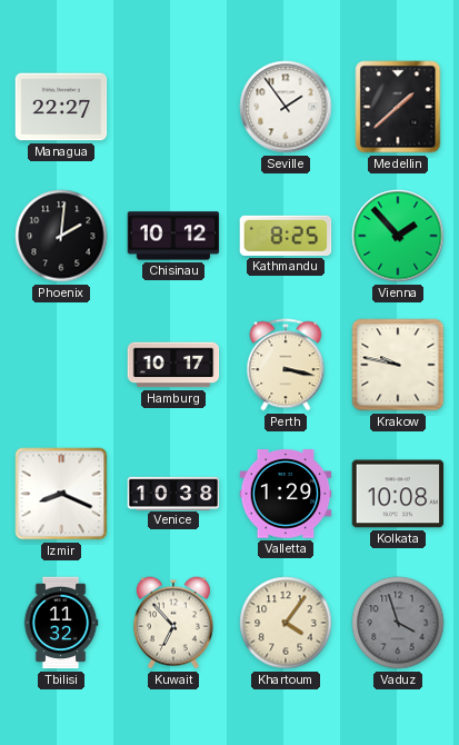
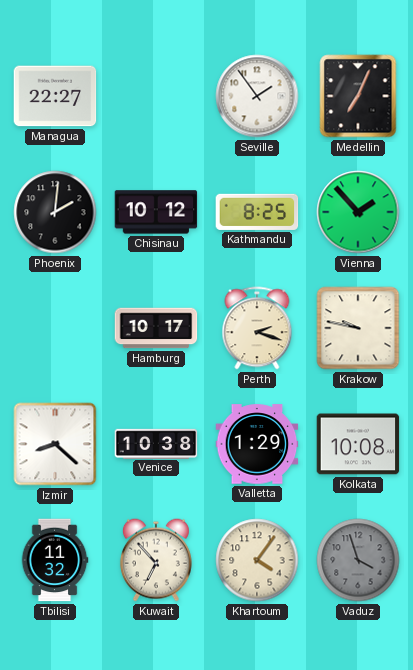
Medellin: 1:38 -> 7:04
Perth: 3:17 -> 2:18
Izmir: 8:19 -> 8:22
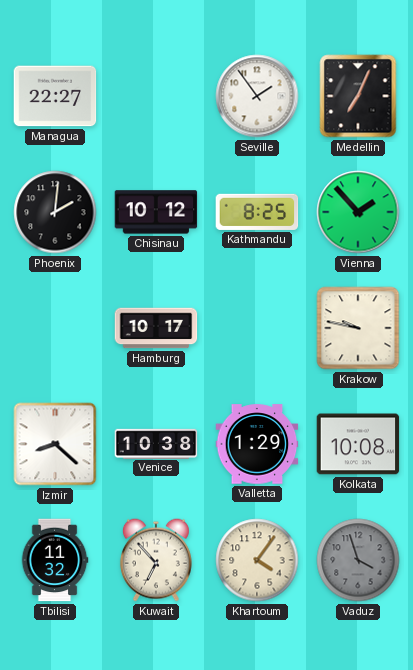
Perth: 2:18 -> none
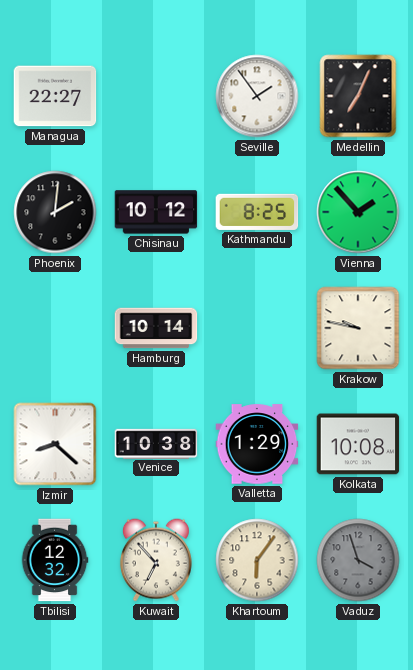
Hamburg: 10:17 -> 10:14
Tbilisi: 11:32 -> 12:32
Khartoum: 4:06 -> 6:06
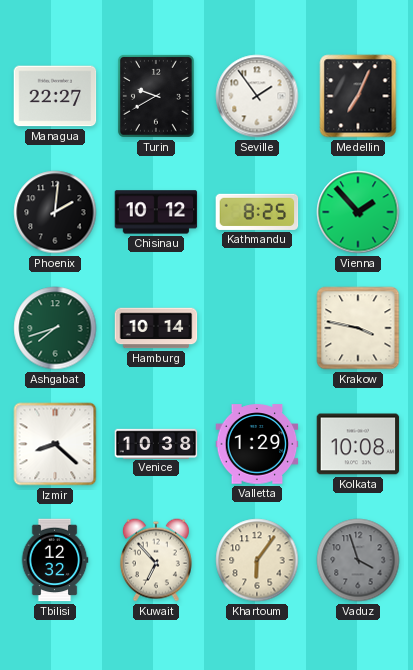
Turin: none -> 9:40
Ashgabat: none -> 7:42
Krakow: 9:47 -> 3:47
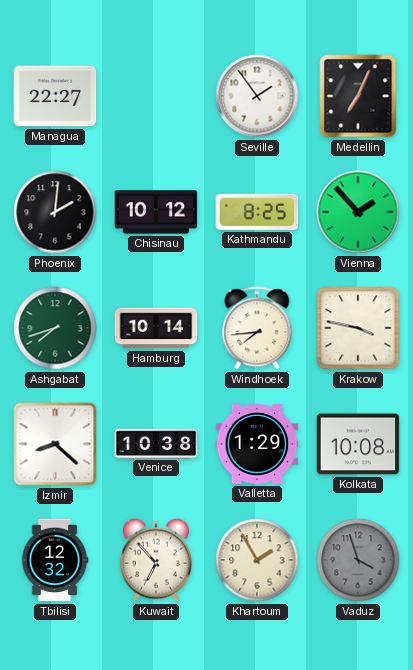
Turin: 9:40 -> none
Windhoek: none -> 7:44
Khartoum: 6:06 -> 1:55
